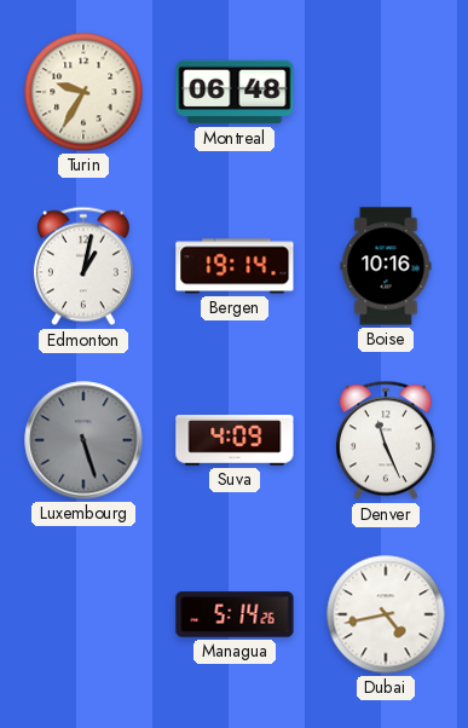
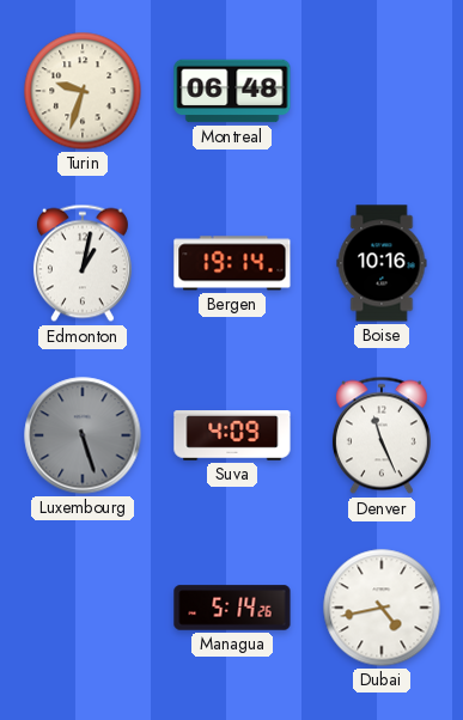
Turin: 9:35 -> 9:33
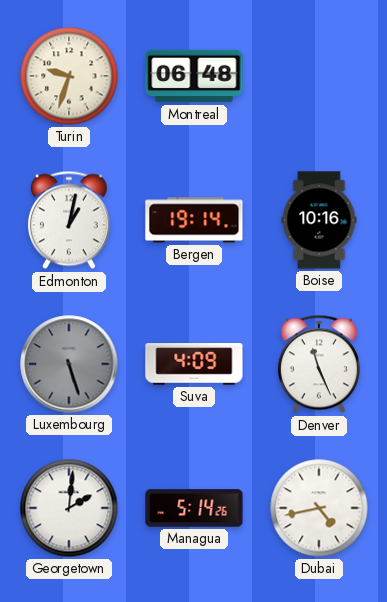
Georgetown: none -> 2:01
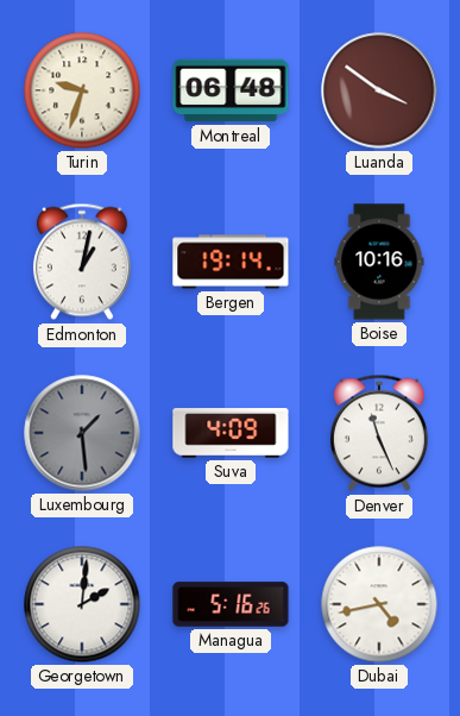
Luanda: none -> 3:51
Luxembourg: 5:27 -> 1:29
Managua: 5:14 -> 5:16
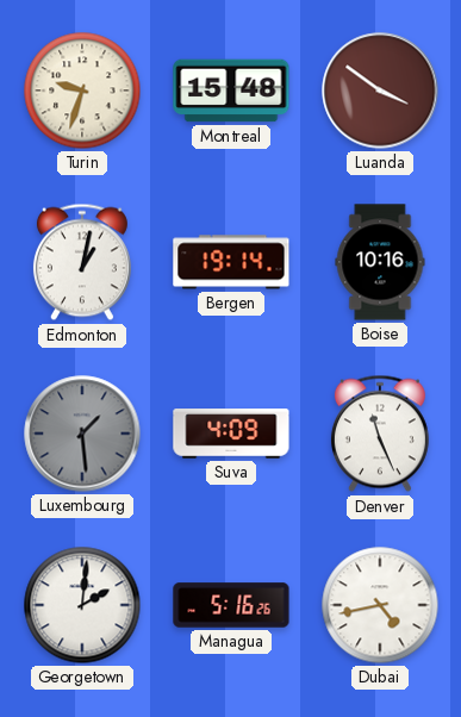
Montreal: 06:48 -> 15:48
